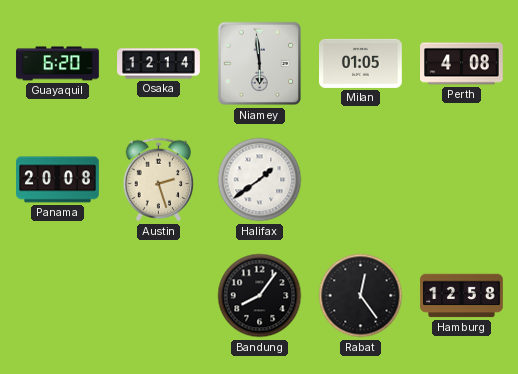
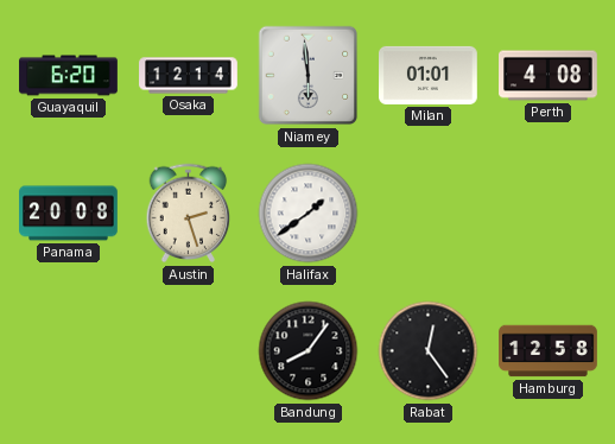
Milan: 01:05 -> 01:01
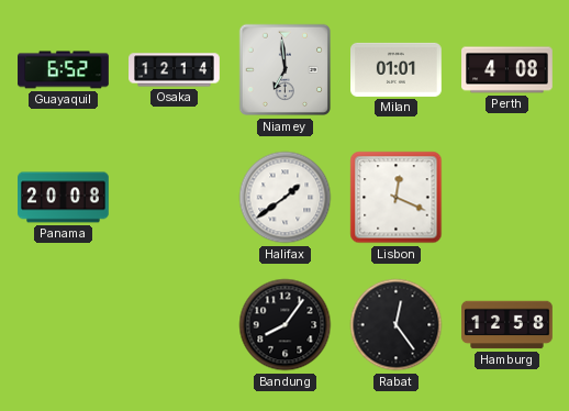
Guayaquil: 6:20 -> 6:52
Niamey: 5:59 -> 6:59
Austin: 2:27 -> none
Lisbon: none -> 12:19
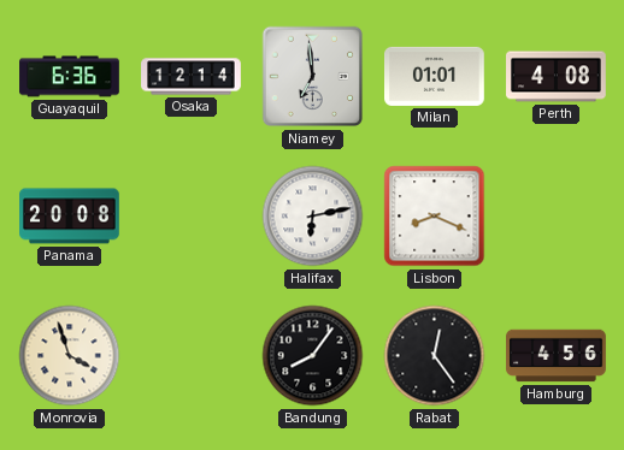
Guayaquil: 6:52 -> 6:36
Halifax: 1:39 -> 6:13
Lisbon: 12:19 -> 8:19
Monrovia: none -> 3:57
Hamburg: 12:58 -> 4:56
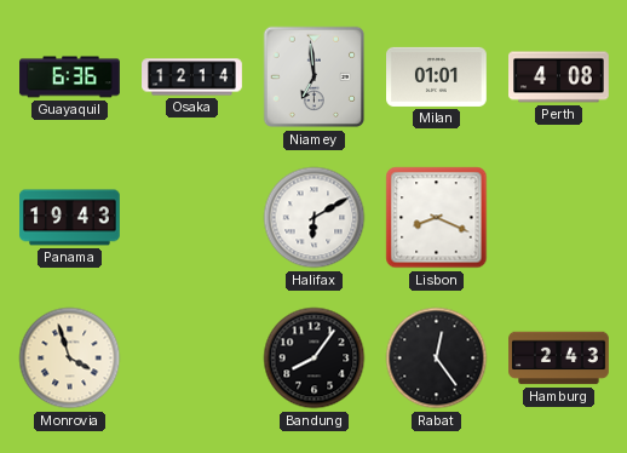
Panama: 20:08 -> 19:43
Halifax: 6:13 -> 6:10
Hamburg: 4:56 -> 2:43
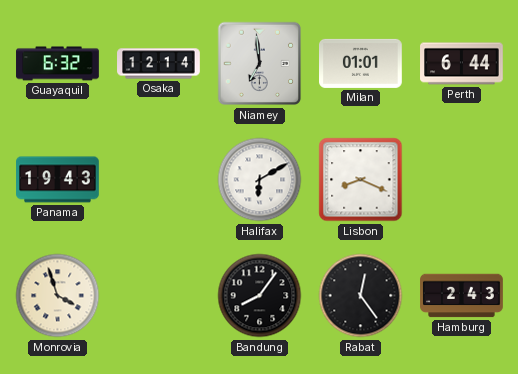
Guayaquil: 6:36 -> 6:32
Perth: 4:08 -> 6:44
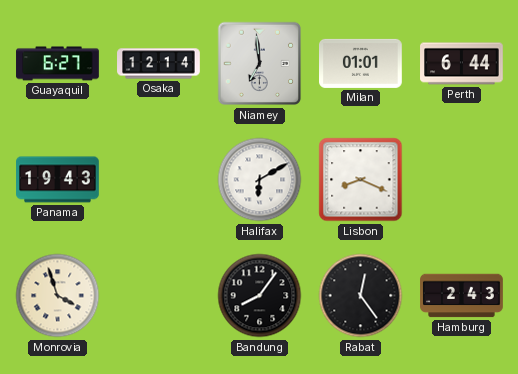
Guayaquil: 6:32 -> 6:27
